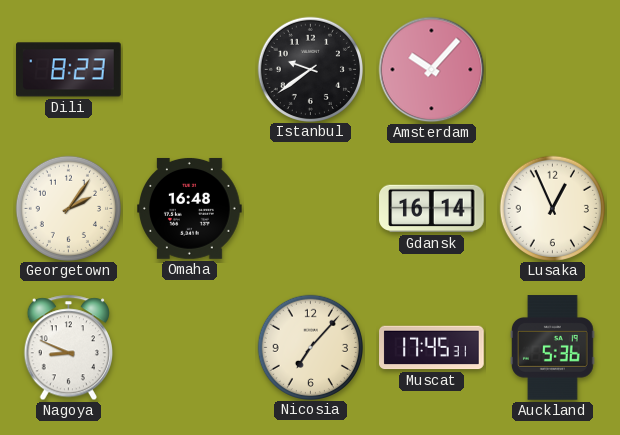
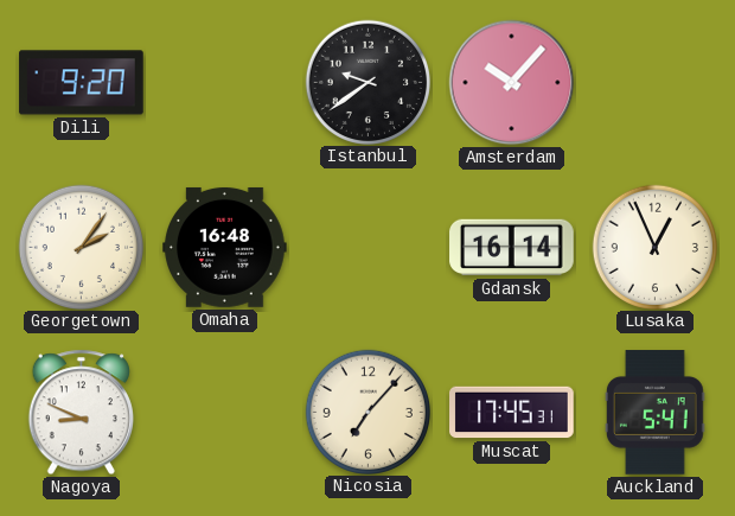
Dili: 8:23 -> 9:20
Auckland: 5:36 -> 5:41
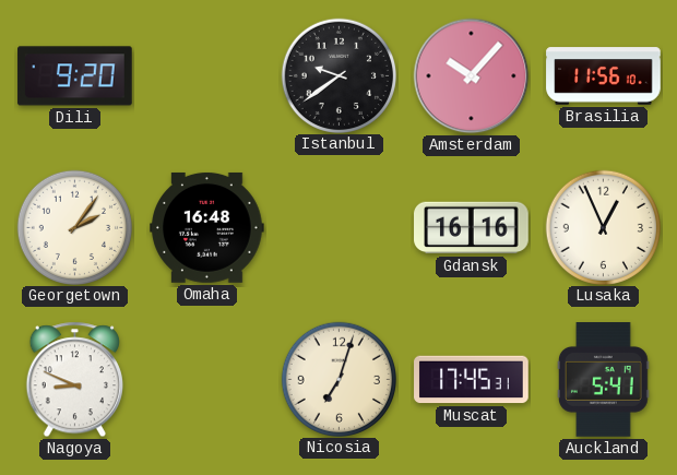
Brasilia: none -> 11:56
Gdansk: 16:14 -> 16:16
Nicosia: 7:07 -> 7:03
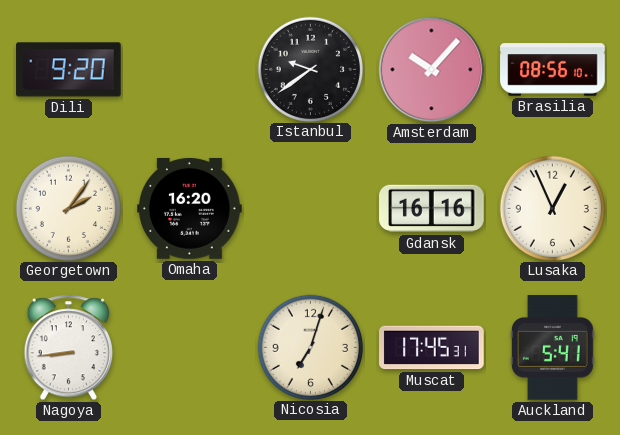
Brasilia: 11:56 -> 08:56
Omaha: 16:48 -> 16:20
Nagoya: 8:49 -> 8:44
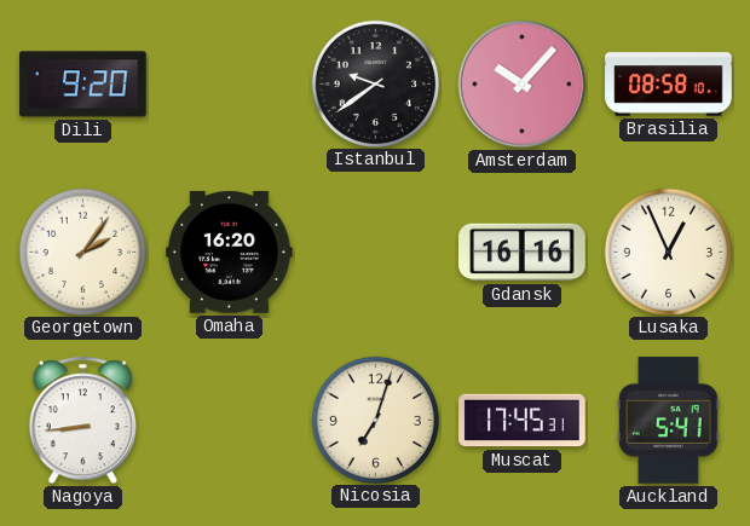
Brasilia: 08:56 -> 08:58
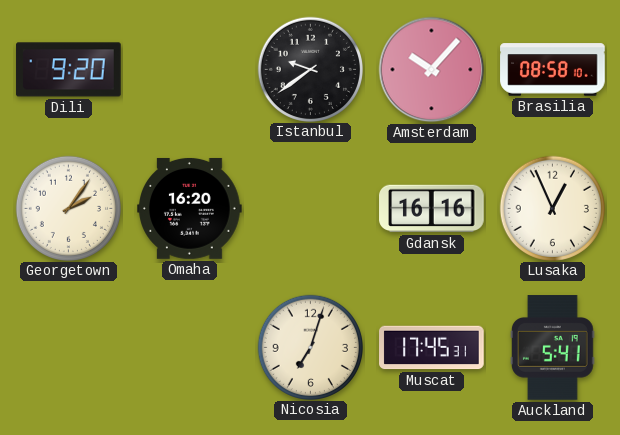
Nagoya: 8:44 -> none
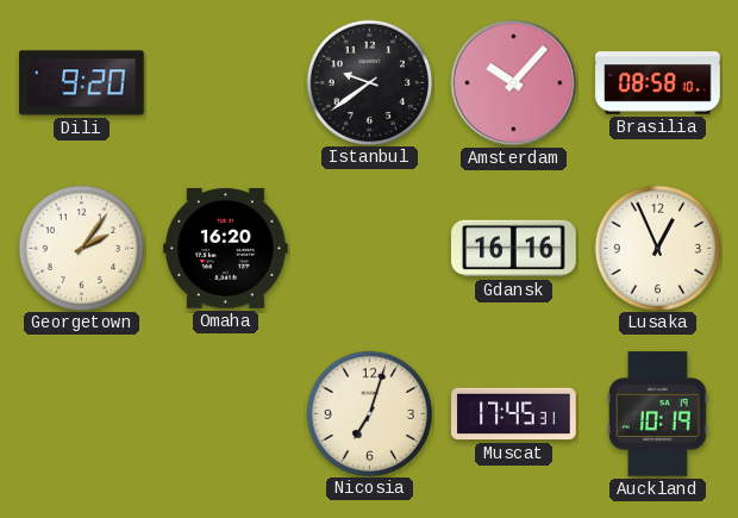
Auckland: 5:41 -> 10:19
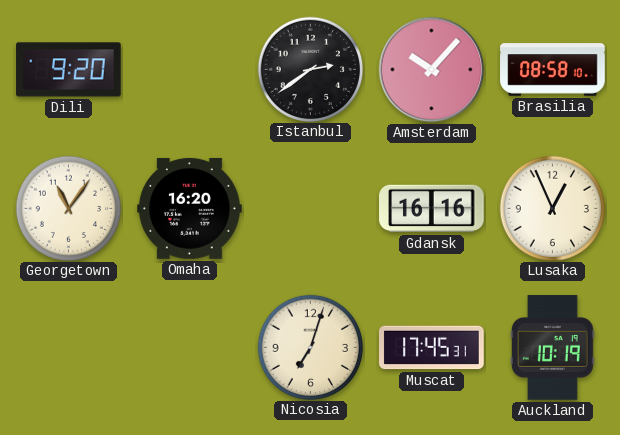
Istanbul: 9:39 -> 2:39
Georgetown: 2:06 -> 11:06
